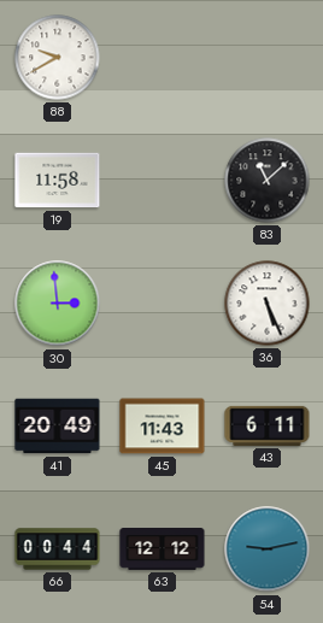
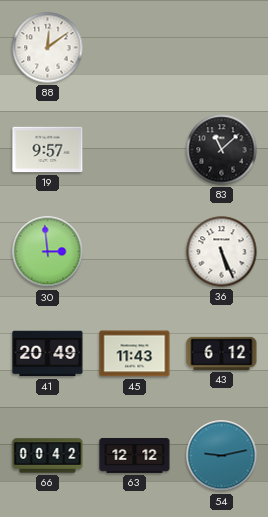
88: 9:40 -> 12:09
19: 11:58 -> 9:57
43: 6:11 -> 6:12
66: 00:44 -> 00:42
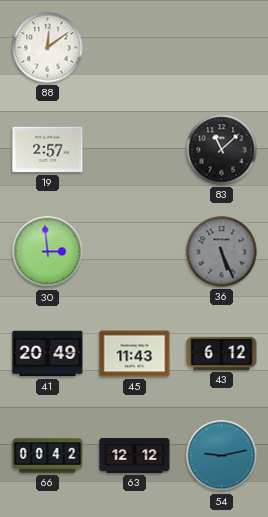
19: 9:57 -> 2:57
36 dial: white -> grey
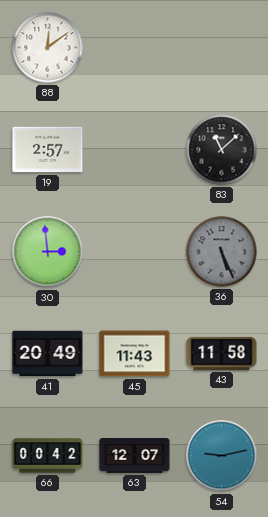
43: 6:12 -> 11:58
63: 12:12 -> 12:07
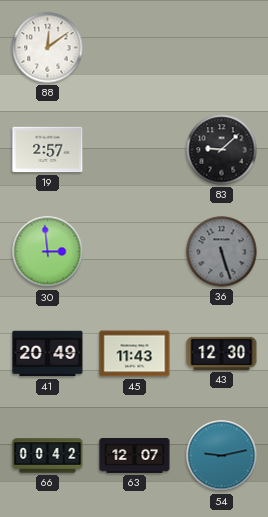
83: 11:08 -> 9:08
36: 5:26 -> 5:27
43: 11:58 -> 12:30
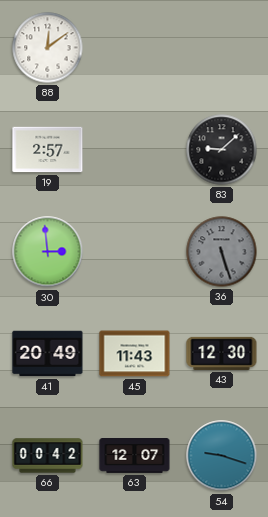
54: 9:13 -> 9:18
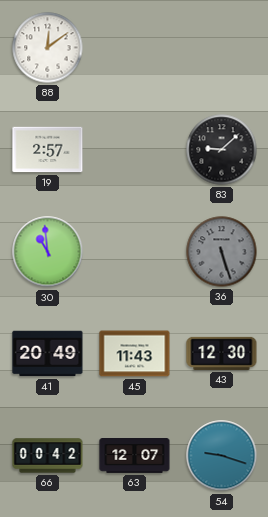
30: 2:59 -> 10:59
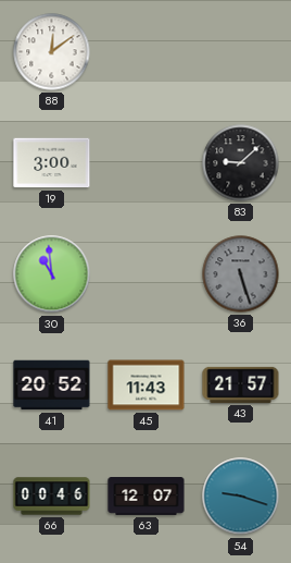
19: 2:57 -> 3:00
41: 20:49 -> 20:52
43: 12:30 -> 21:57
66: 00:42 -> 00:46
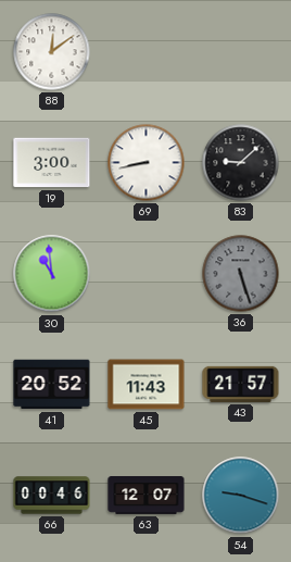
69: none -> 8:43
